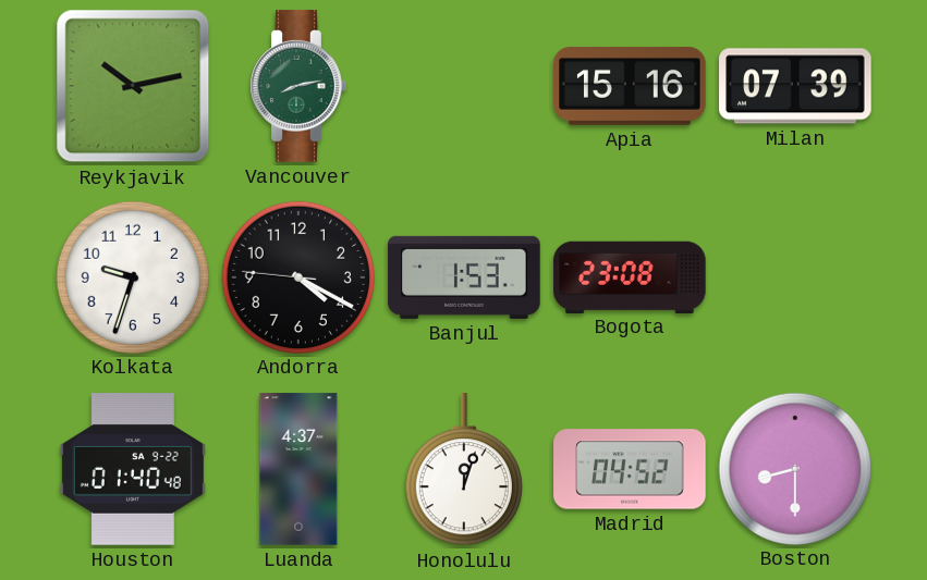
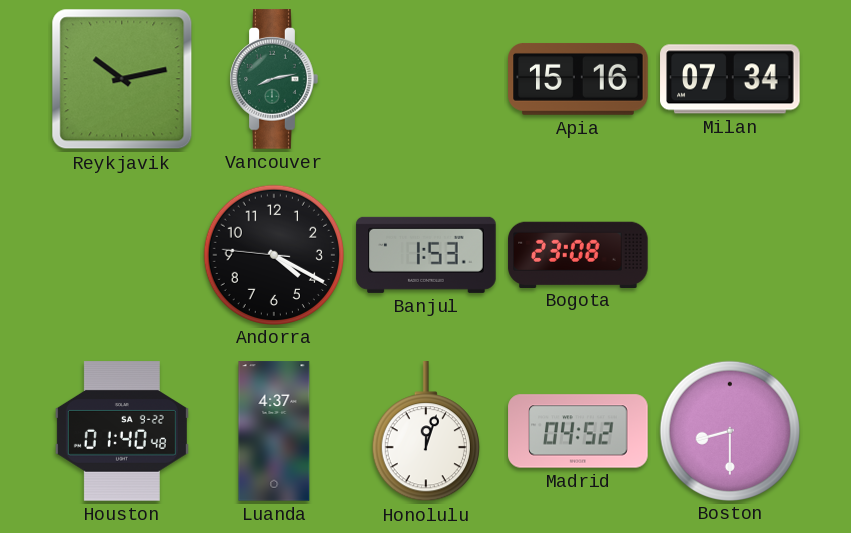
Milan: 07:39 -> 07:34
Kolkata: 9:33 -> none
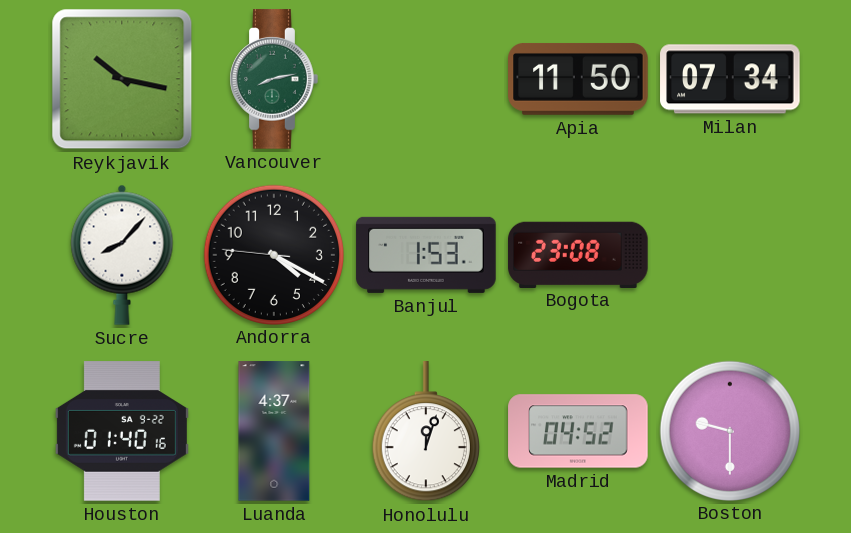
Reykjavik: 10:13 -> 10:17
Apia: 15:16 -> 11:50
Sucre: none -> 8:07
Houston: 01:40:48 -> 01:40:16
Boston: 8:30 -> 9:30
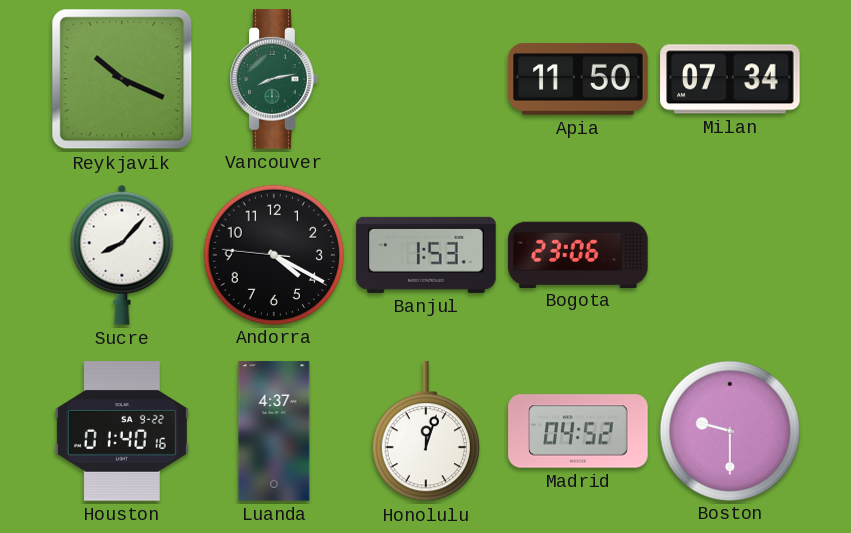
Reykjavik: 10:17 -> 10:19
Bogota: 23:08 -> 23:06
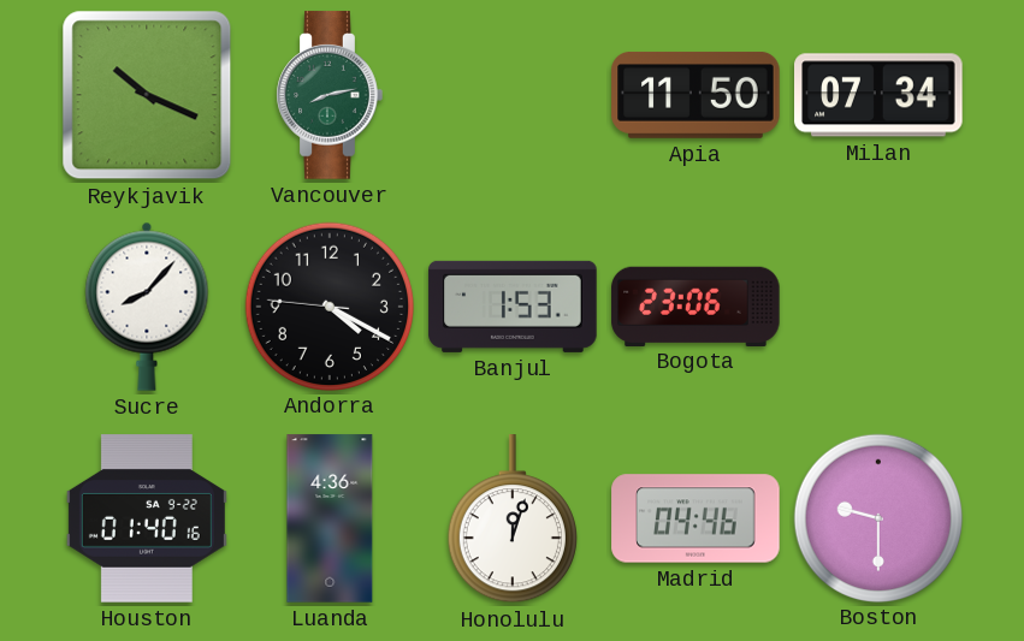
Luanda: 4:37 -> 4:36
Madrid: 04:52 -> 04:46
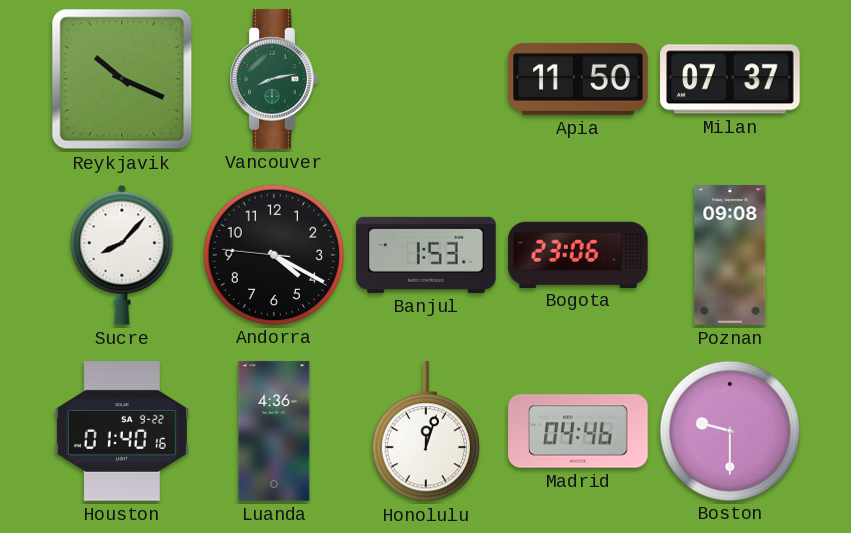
Milan: 07:34 -> 07:37
Poznan: none -> 09:08
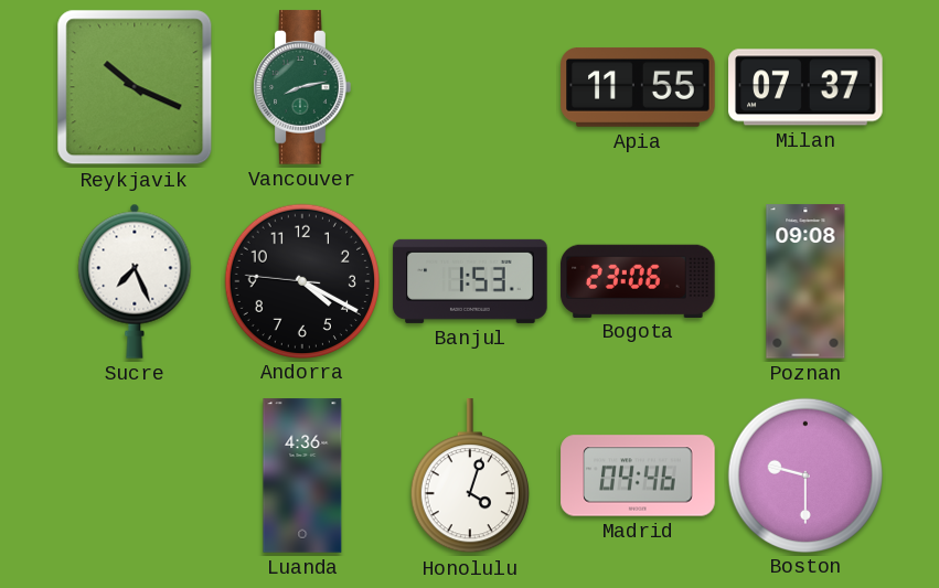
Apia: 11:50 -> 11:55
Sucre: 8:07 -> 7:26
Houston: 01:40 -> none
Honolulu: 12:03 -> 4:03
